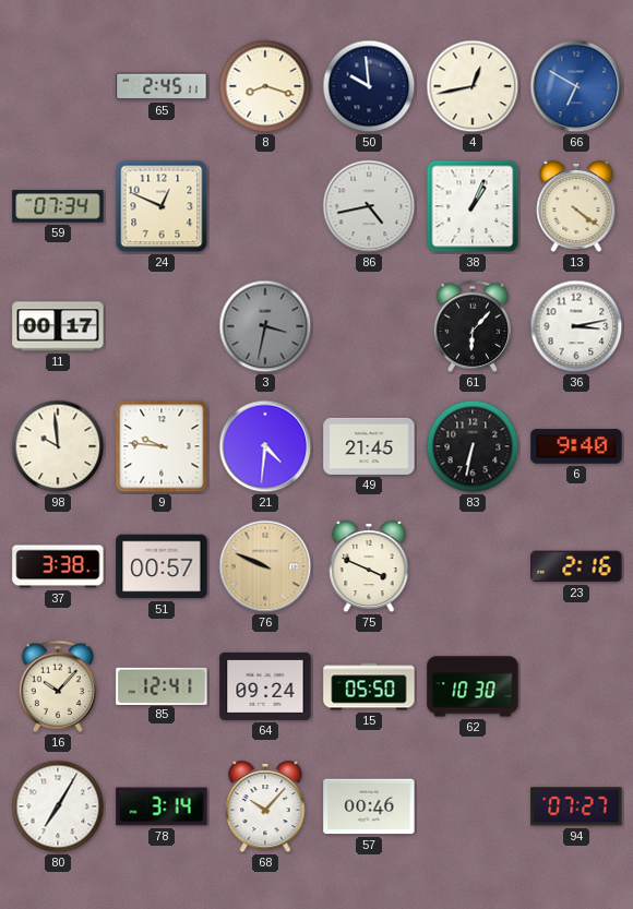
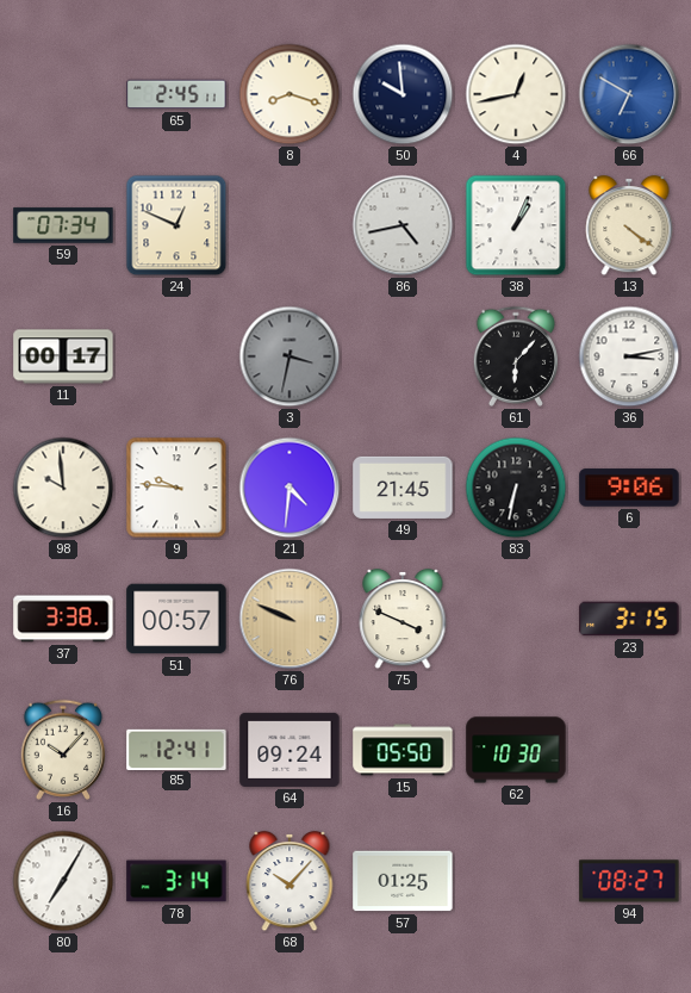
6: 9:40 -> 9:06
23: 2:16 -> 3:15
57: 00:46 -> 01:25
94: 07:27 -> 08:27
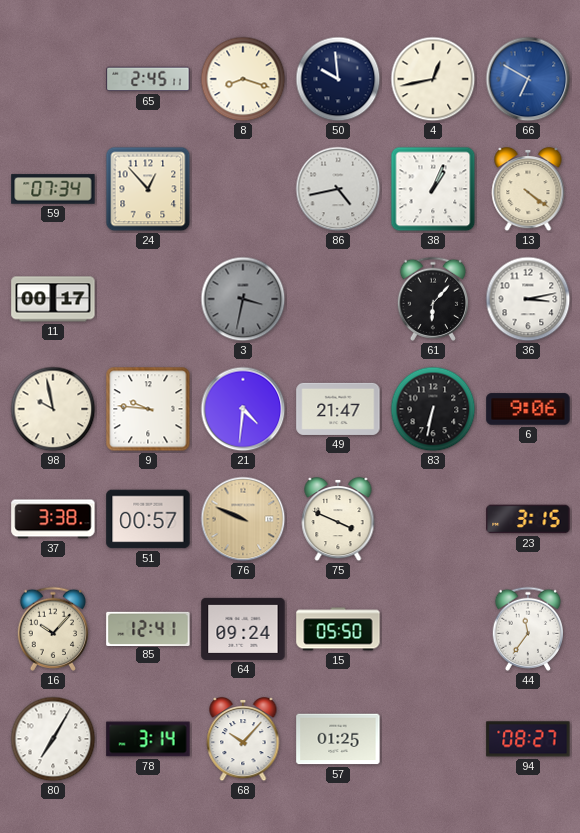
24: 12:49 -> 12:53
98: 9:59 -> 9:58
49: 21:45 -> 21:47
62: 10:30 -> none
44: none -> 11:36
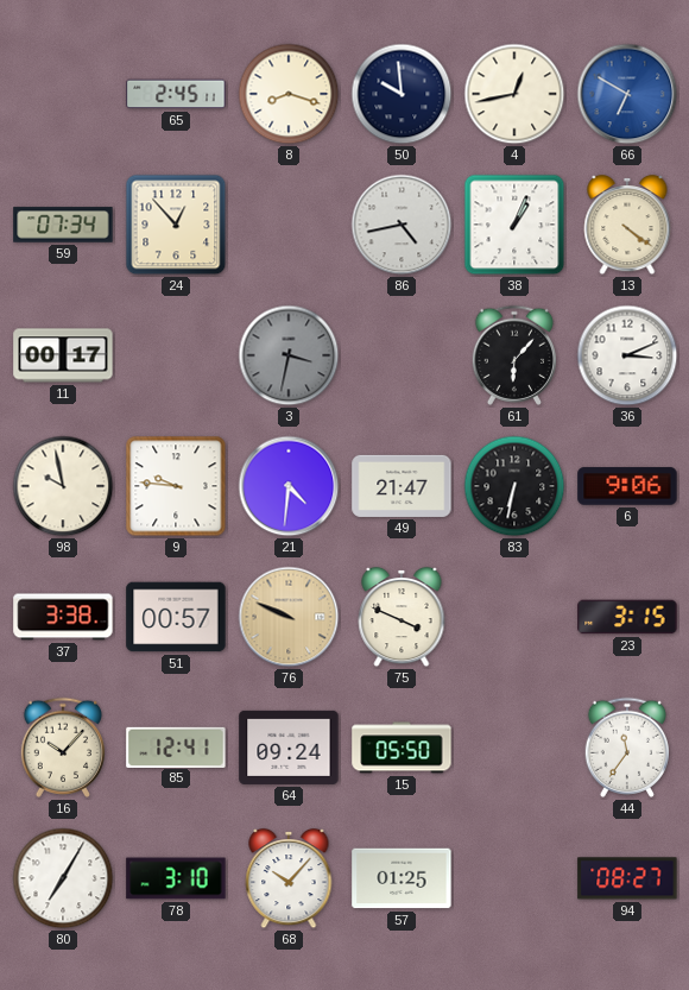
36: 3:13 -> 3:11
78: 3:14 -> 3:10
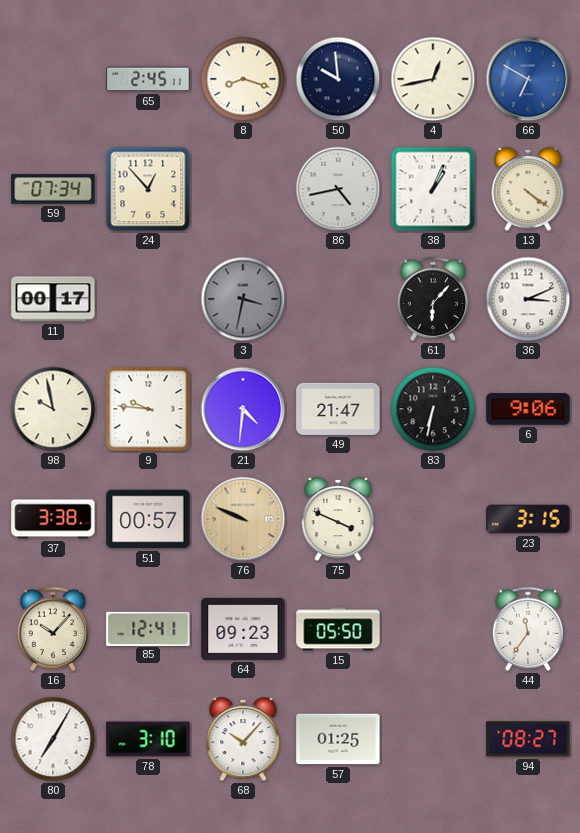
64: 09:24 -> 09:23
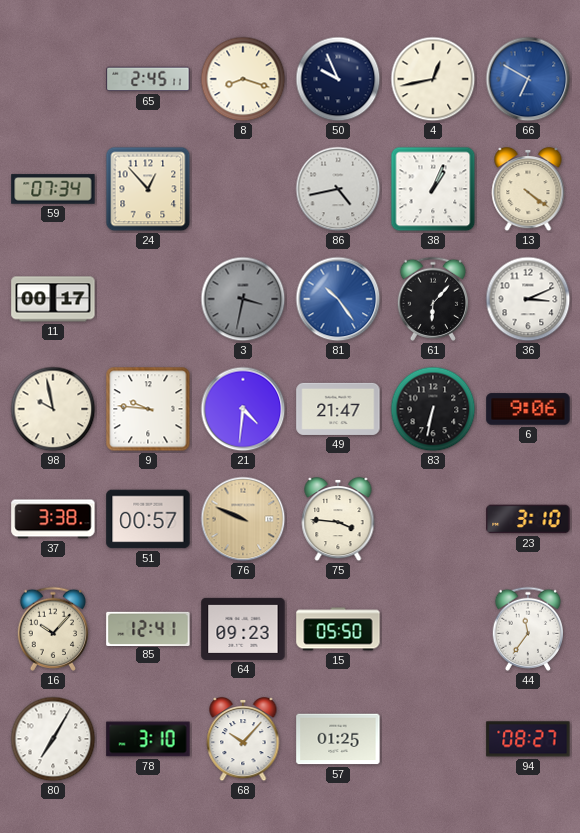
50: 9:59 -> 9:56
81: none -> 10:24
75: 3:49 -> 3:46
23: 3:15 -> 3:10
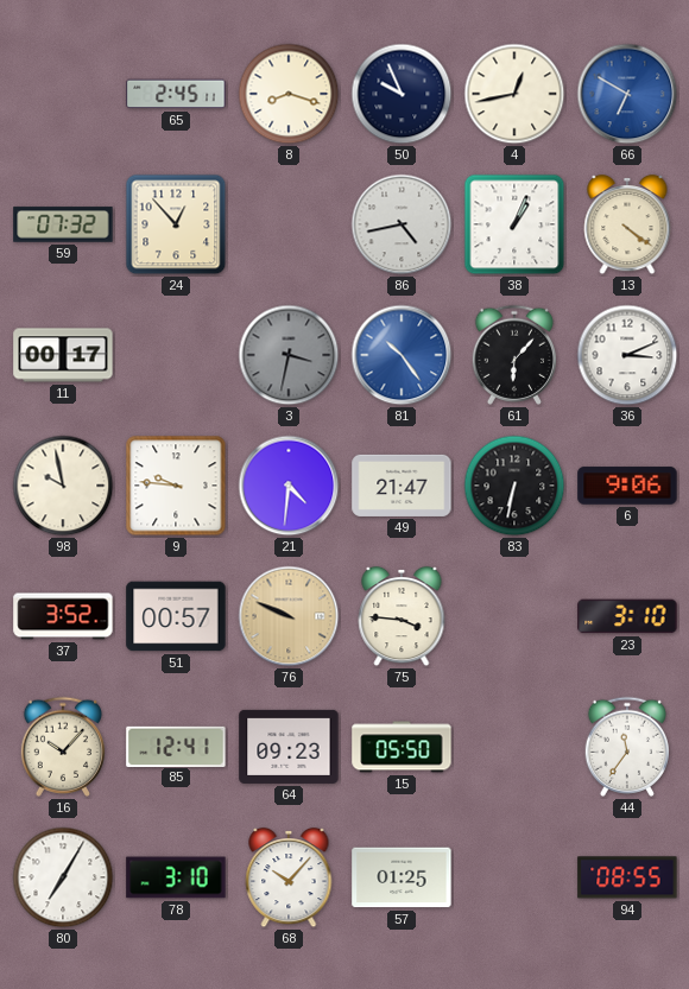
59: 07:34 -> 07:32
37: 3:38 -> 3:52
94: 08:27 -> 08:55
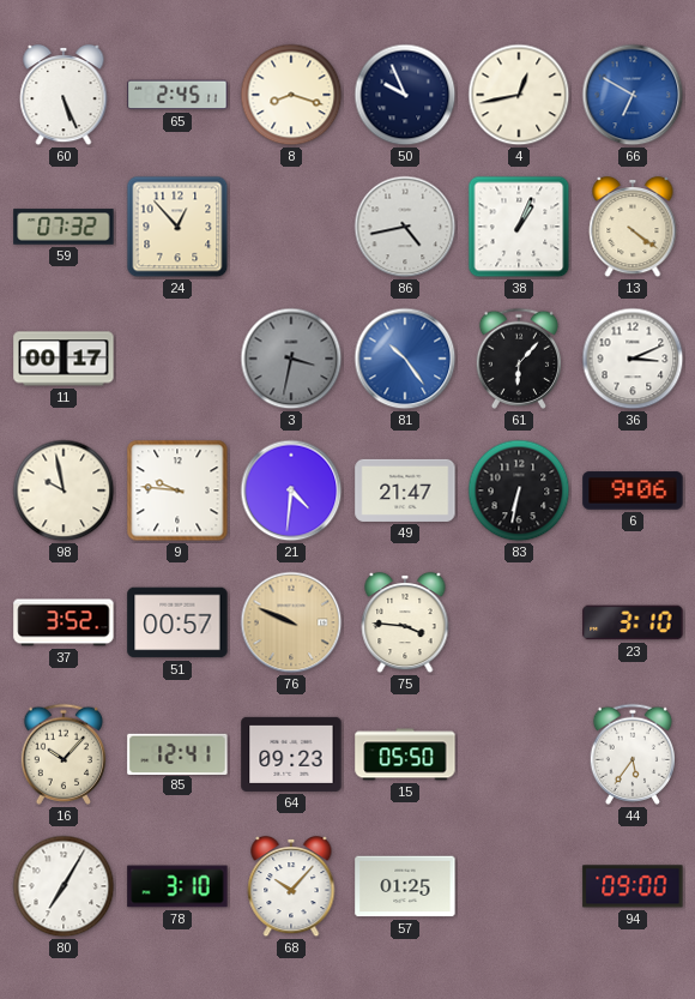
60: none -> 5:26
44: 11:36 -> 5:36
94: 08:55 -> 09:00
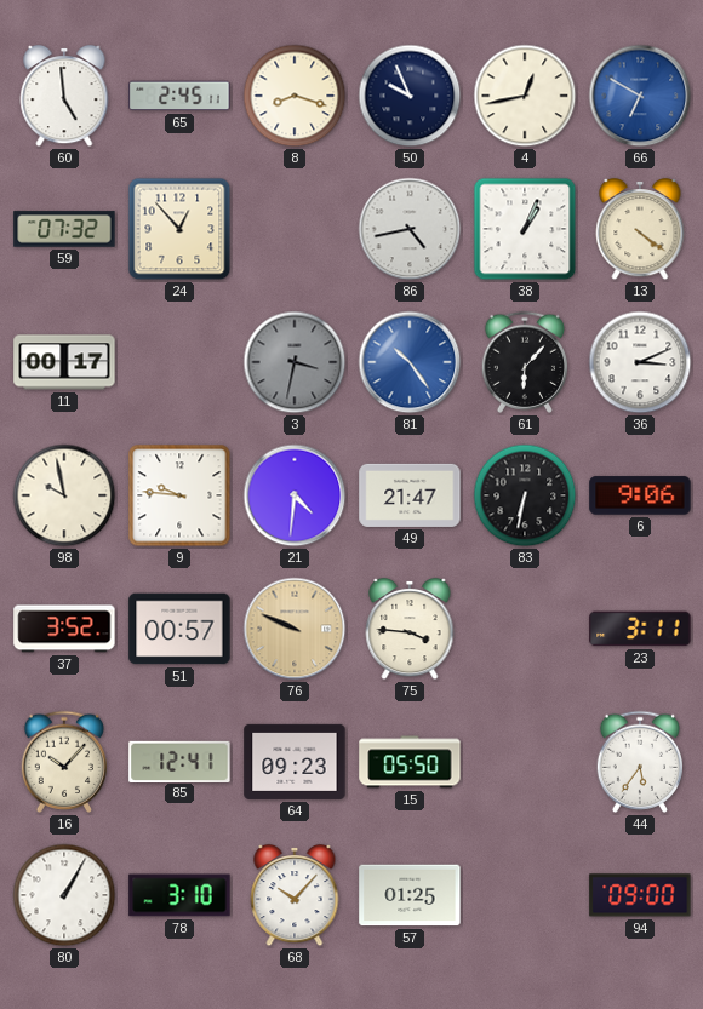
60: 5:26 -> 4:59
23: 3:10 -> 3:11
80: 7:05 -> 1:05
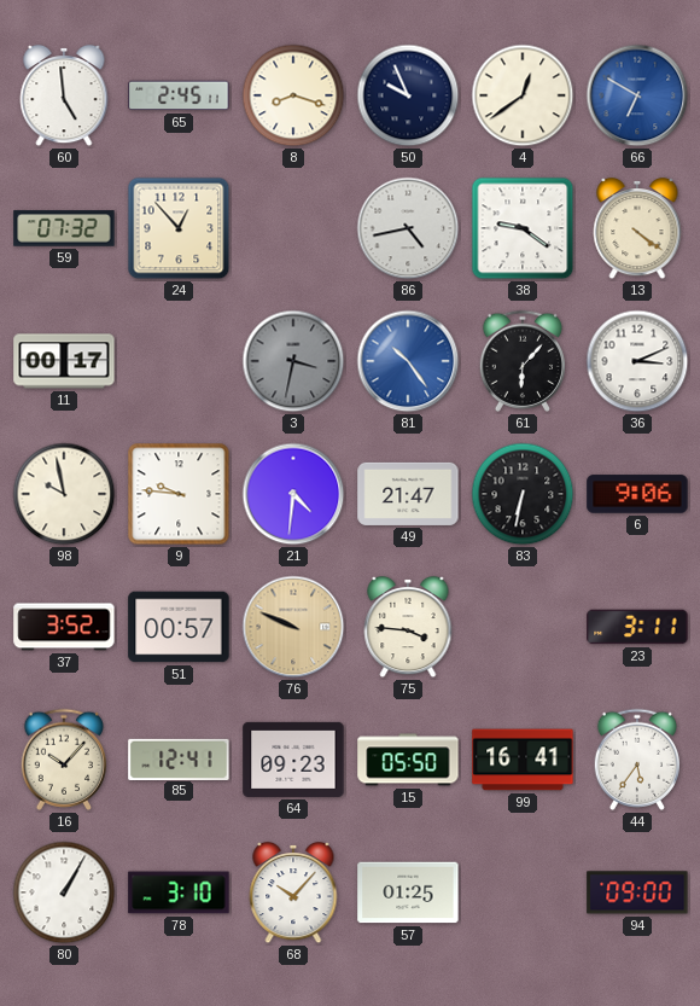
4: 12:43 -> 12:39
38: 1:04 -> 9:21
99: none -> 16:41
